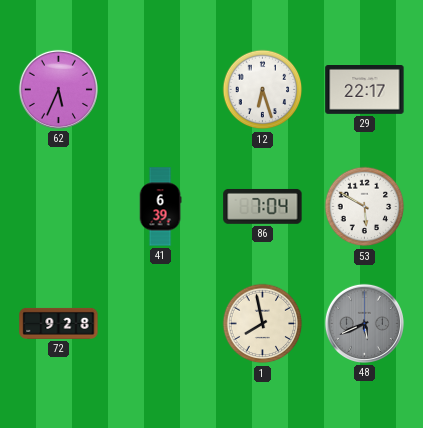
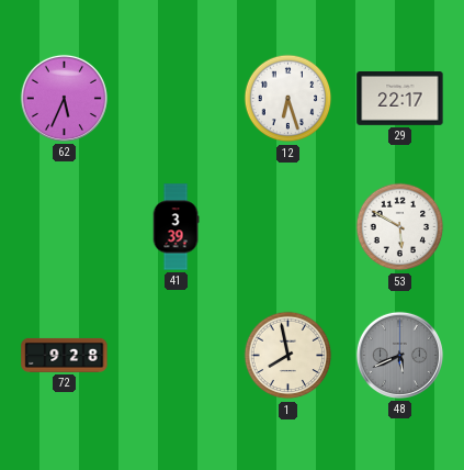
41: 6:39 -> 3:39
86: 7:04 -> none
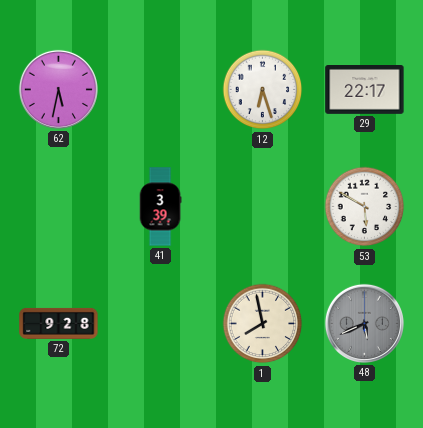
62: 5:34 -> 5:32
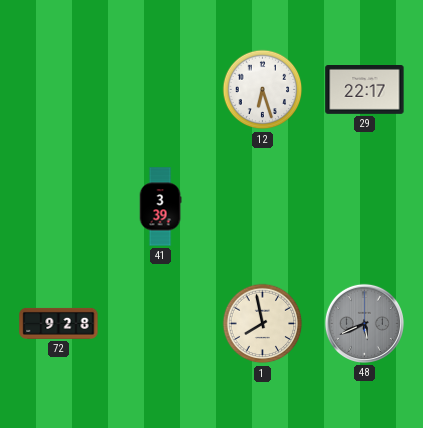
62: 5:32 -> none
53: 5:50 -> none
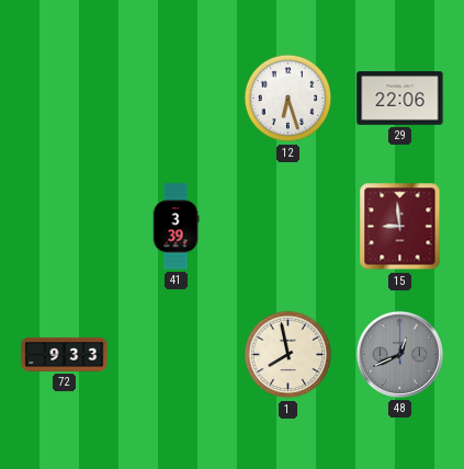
29: 22:17 -> 22:06
15: none -> 8:59
72: 9:28 -> 9:33
48: 5:41 -> 12:41
